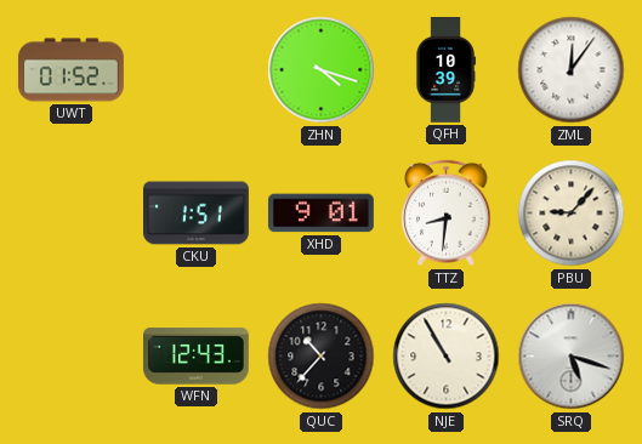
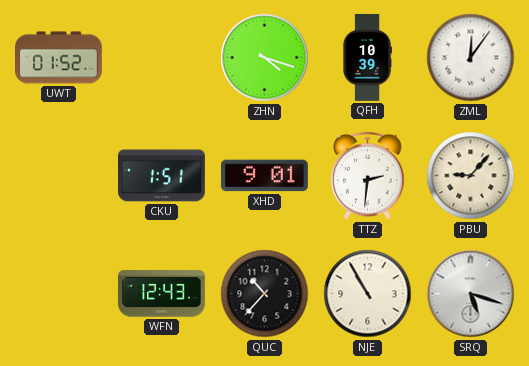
TTZ: 8:31 -> 2:31
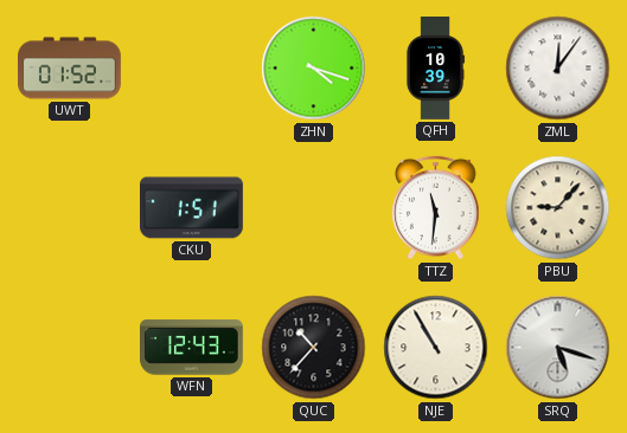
XHD: 9:01 -> none
TTZ: 2:31 -> 11:31
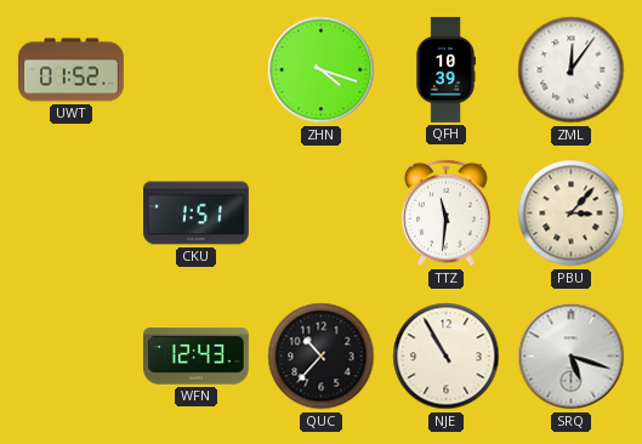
PBU: 9:07 -> 3:07
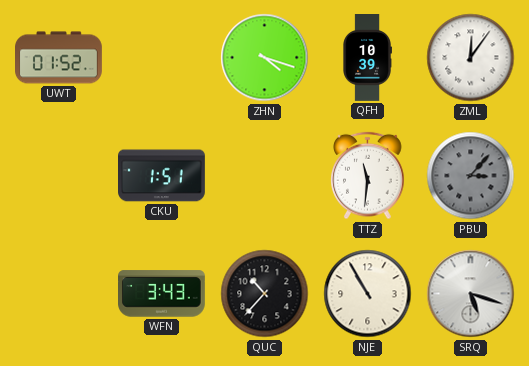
PBU dial: cream -> grey
WFN: 12:43 -> 3:43
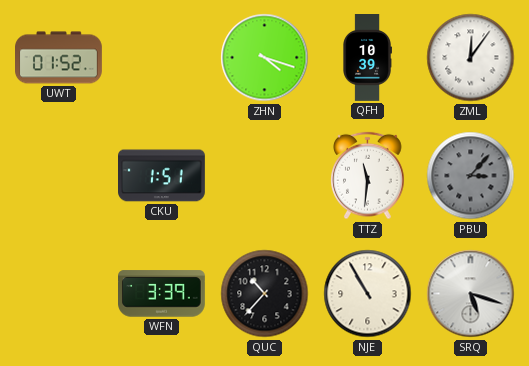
WFN: 3:43 -> 3:39
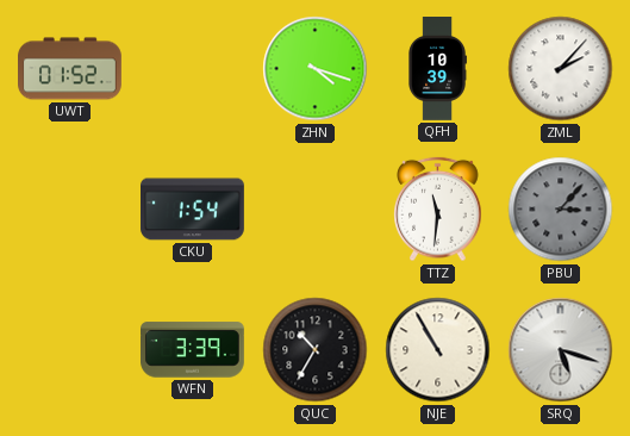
ZML: 12:06 -> 2:07
CKU: 1:51 -> 1:54
QUC: 10:37 -> 10:35
